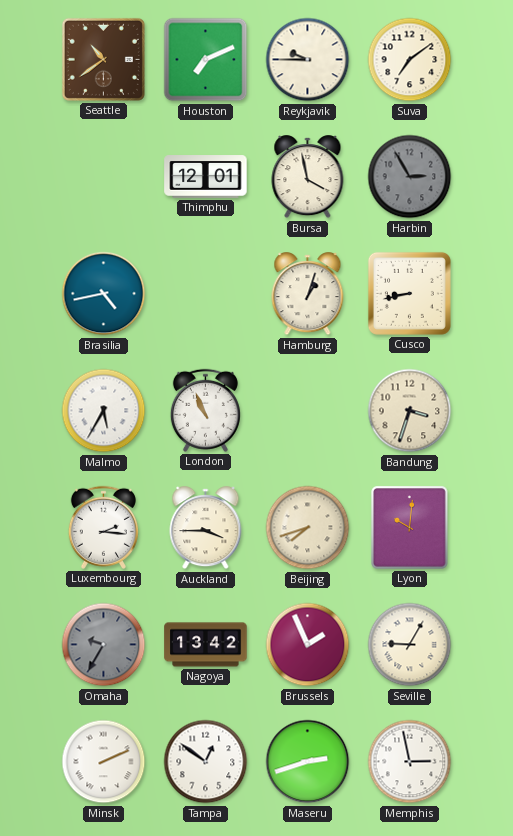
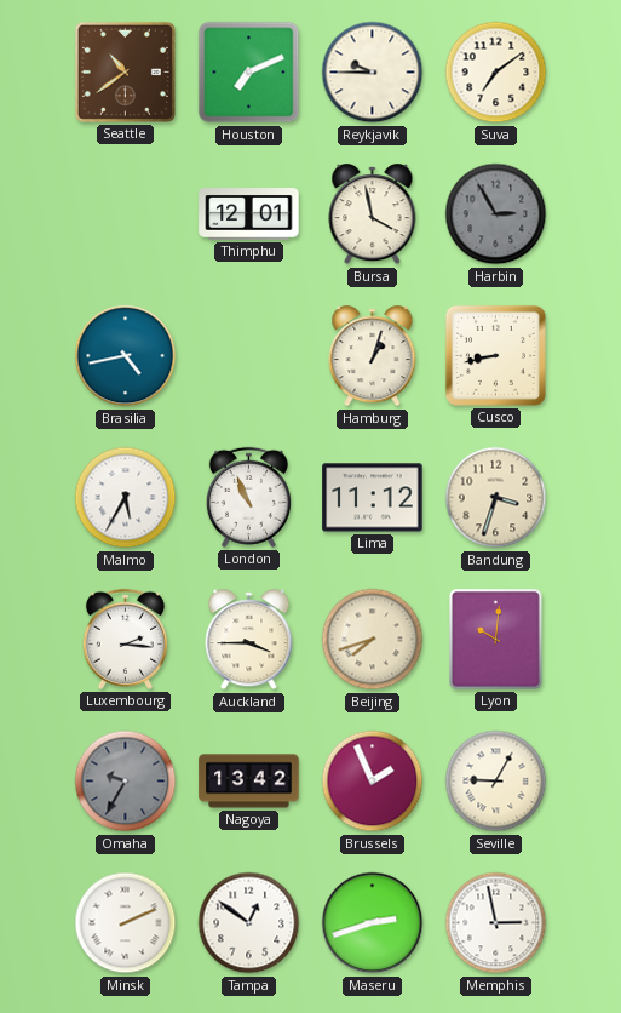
Lima: none -> 11:12
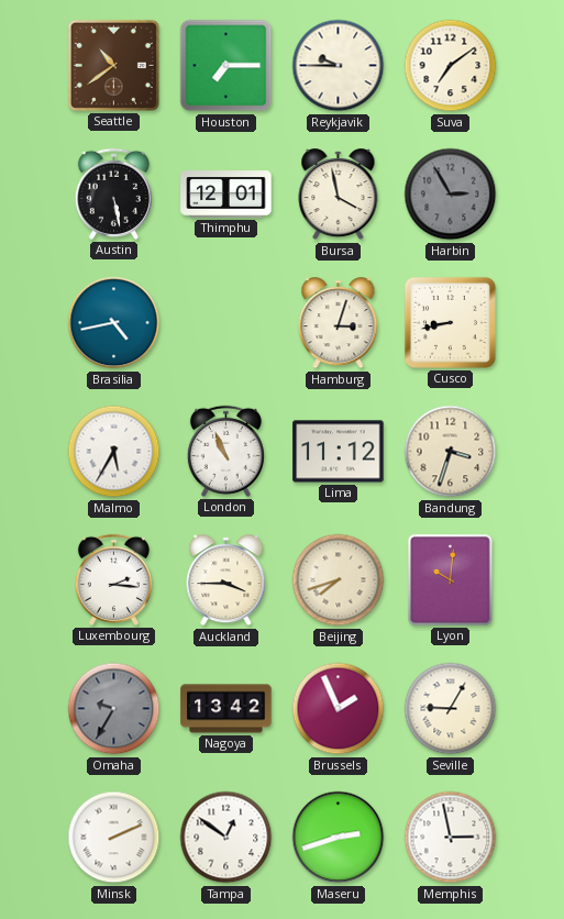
Houston: 7:11 -> 7:15
Austin: none -> 5:28
Hamburg: 1:03 -> 3:03
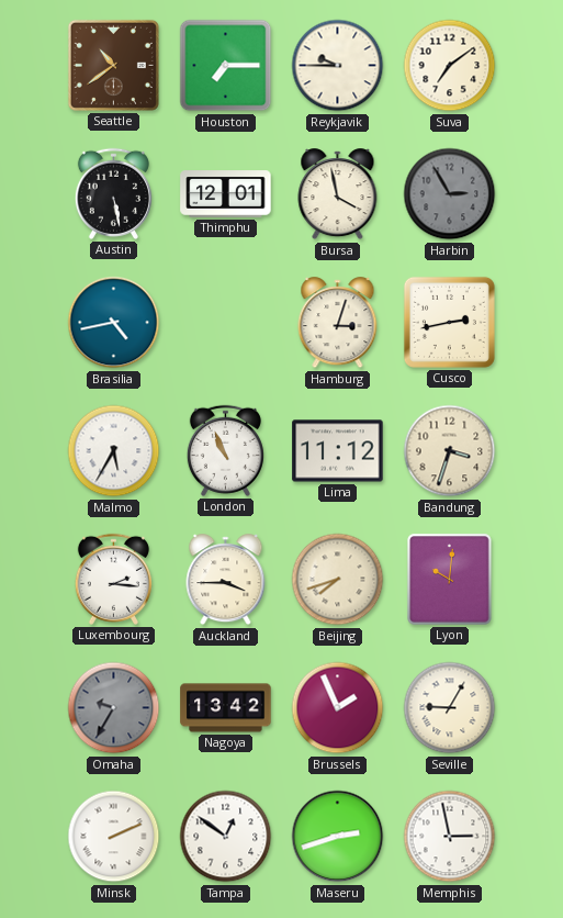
Cusco: 8:43 -> 2:43
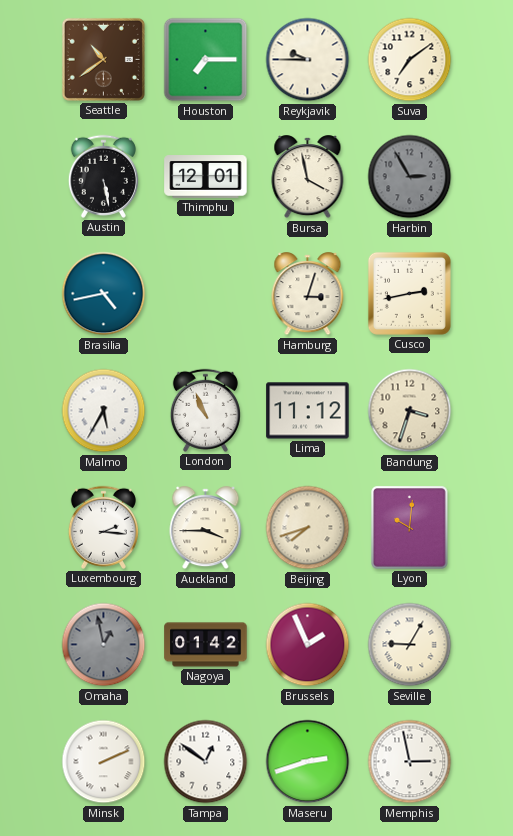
Omaha: 9:35 -> 12:58
Nagoya: 13:42 -> 01:42
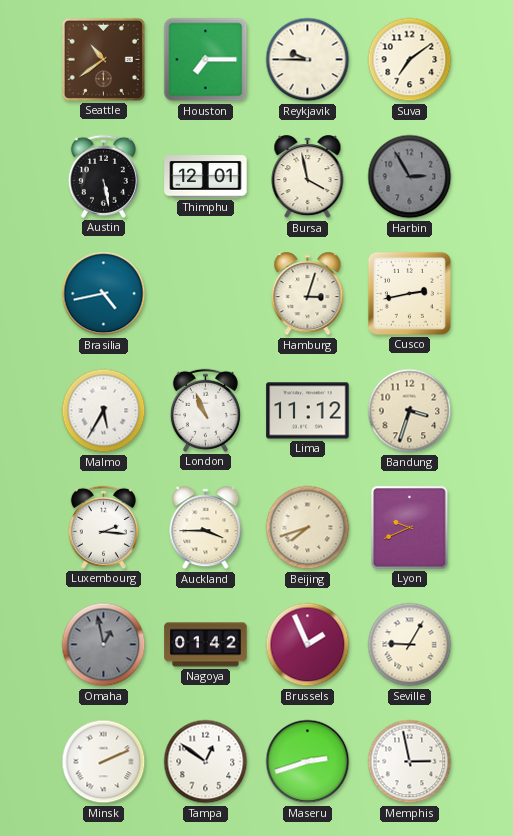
Lyon: 10:01 -> 9:41
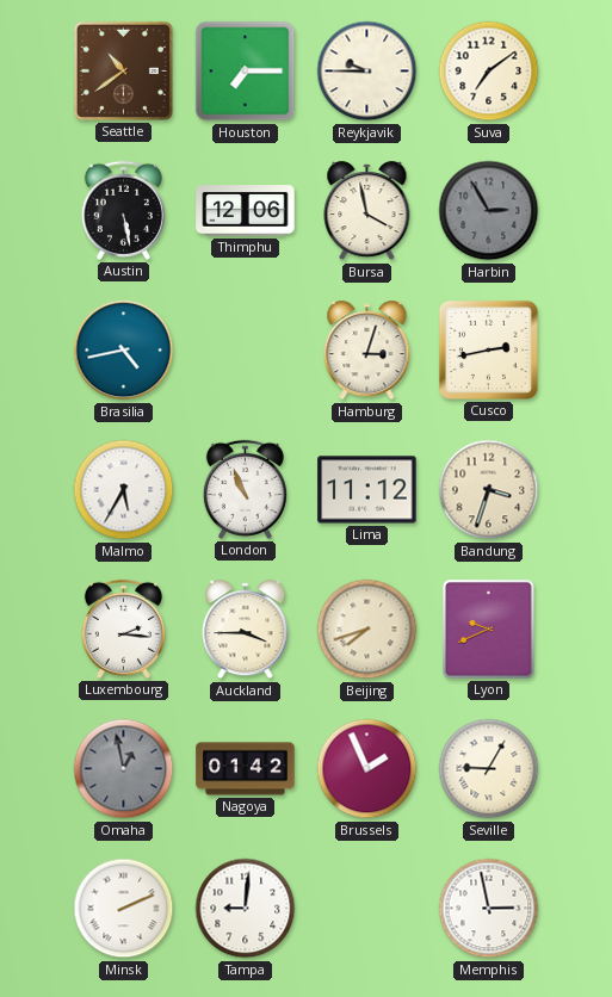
Thimphu: 12:01 -> 12:06
Tampa: 12:51 -> 9:01
Maseru: 2:42 -> none
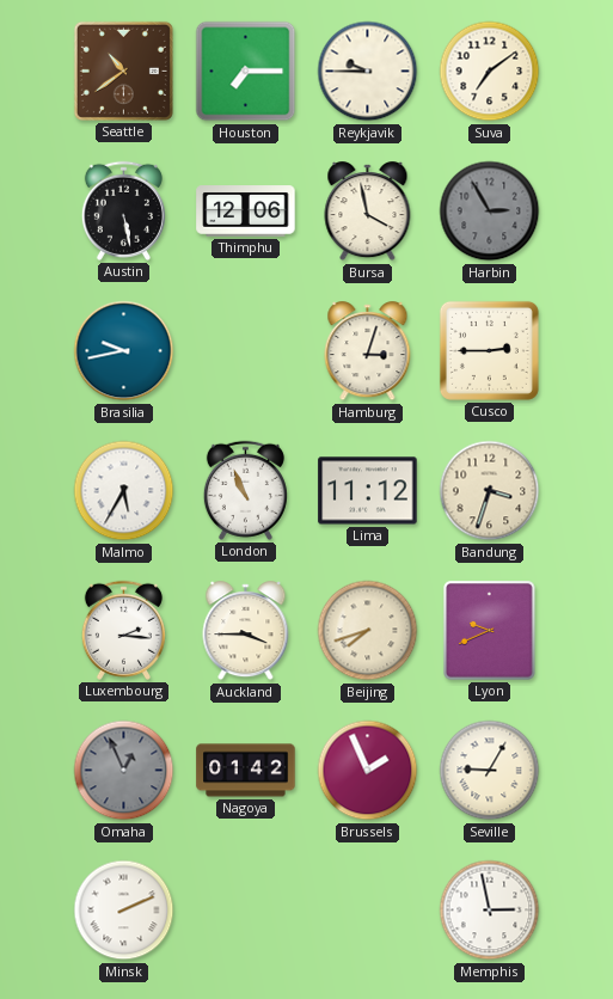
Brasilia: 4:43 -> 9:43
Cusco: 2:43 -> 2:45
Omaha: 12:58 -> 12:56
Tampa: 9:01 -> none
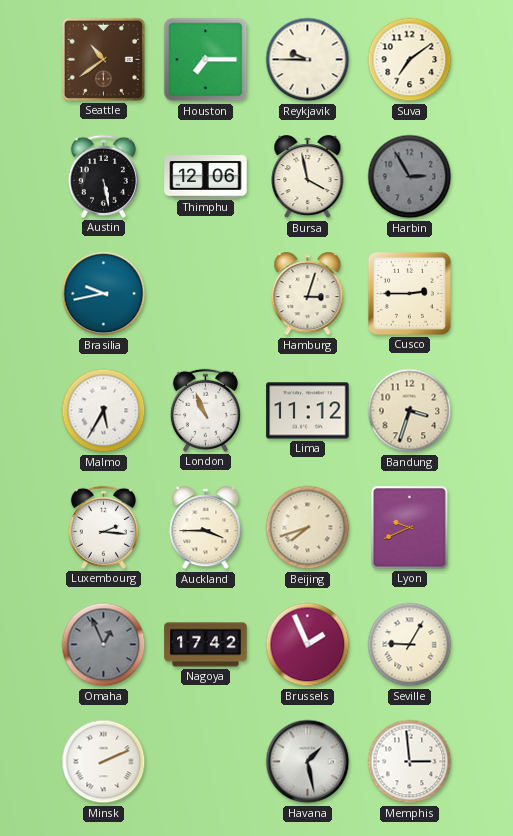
Nagoya: 01:42 -> 17:42
Havana: none -> 1:28
Memphis: 2:58 -> 2:59
